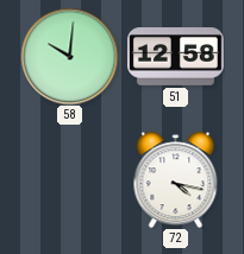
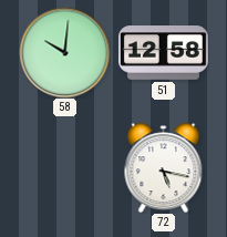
72: 4:17 -> 5:17
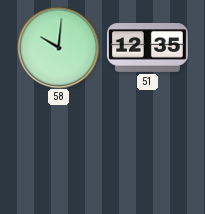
51: 12:58 -> 12:35
72: 5:17 -> none
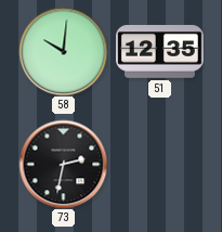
73: none -> 2:32
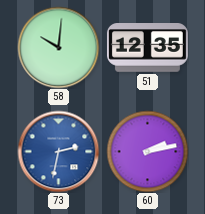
73 dial: black -> blue
60: none -> 2:13
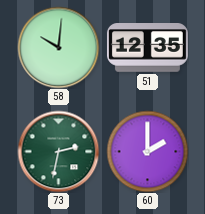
73 dial: blue -> green
60: 2:13 -> 2:00
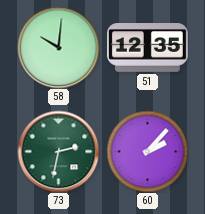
60: 2:00 -> 2:07
